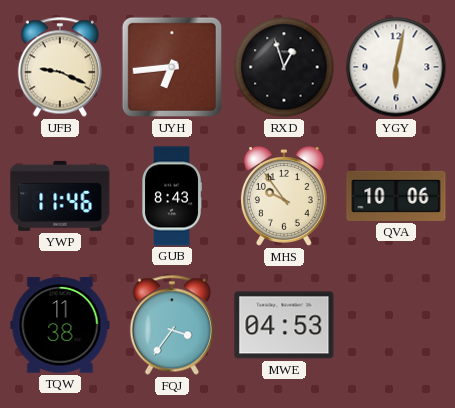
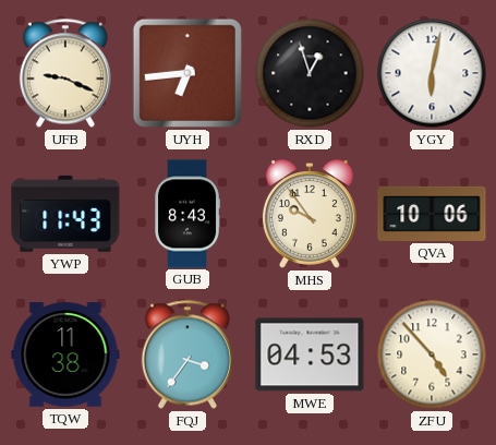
YWP: 11:46 -> 11:43
ZFU: none -> 4:53
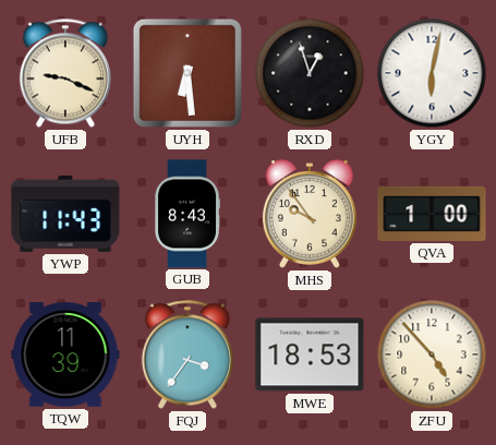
UYH: 6:44 -> 6:29
QVA: 10:06 -> 1:00
TQW: 11:38 -> 11:39
MWE: 04:53 -> 18:53
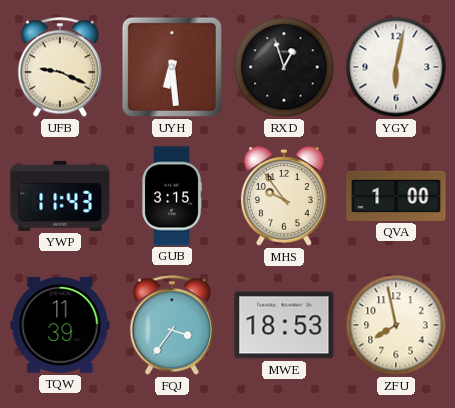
GUB: 8:43 -> 3:15
ZFU: 4:53 -> 7:58
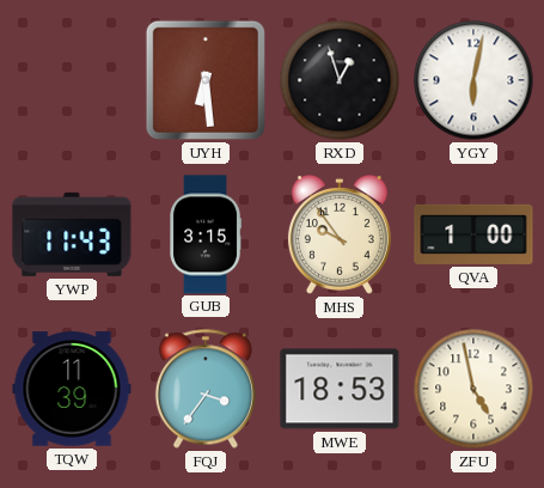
UFB: 9:19 -> none
ZFU: 7:58 -> 4:58
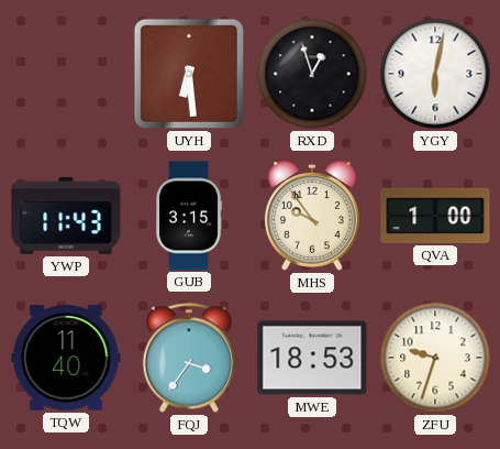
TQW: 11:39 -> 11:40
ZFU: 4:58 -> 9:33
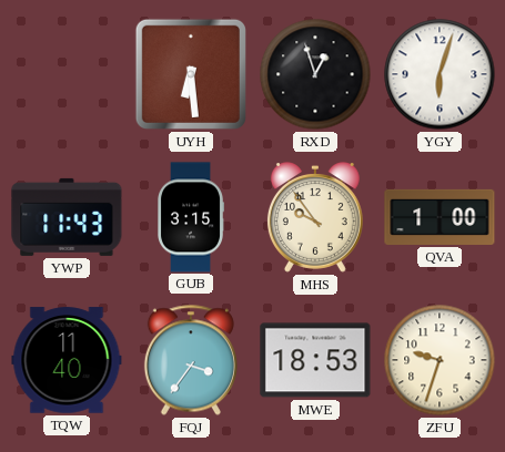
YGY: 6:02 -> 6:03
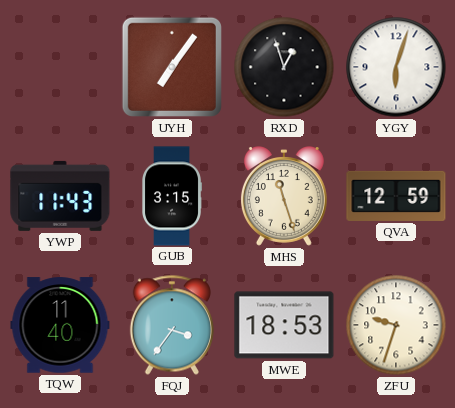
UYH: 6:29 -> 7:06
MHS: 9:54 -> 11:27
QVA: 1:00 -> 12:59
